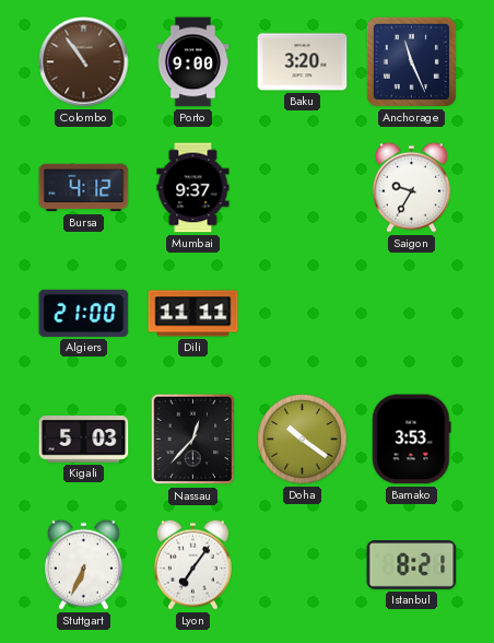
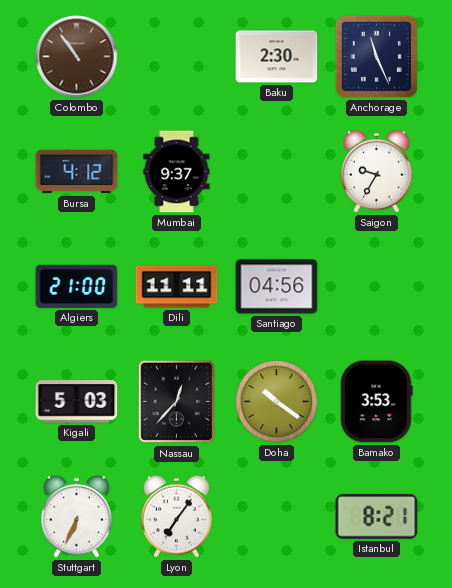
Porto: 9:00 -> none
Baku: 3:20 -> 2:30
Santiago: none -> 04:56
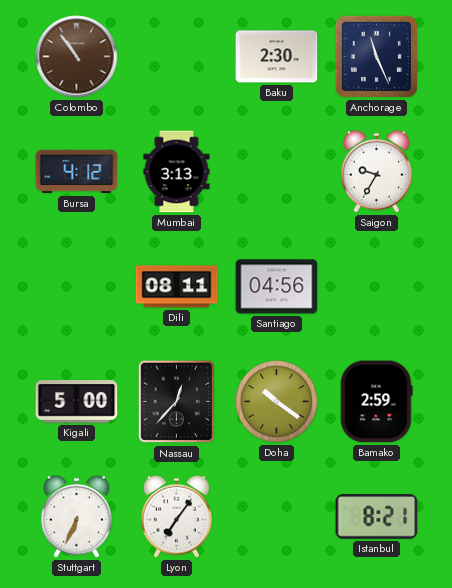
Mumbai: 9:37 -> 3:13
Algiers: 21:00 -> none
Dili: 11:11 -> 08:11
Kigali: 5:03 -> 5:00
Bamako: 3:53 -> 2:59
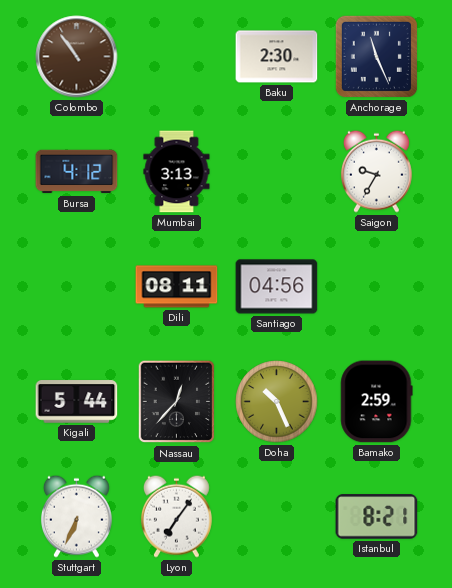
Kigali: 5:00 -> 5:44
Doha: 10:21 -> 10:26
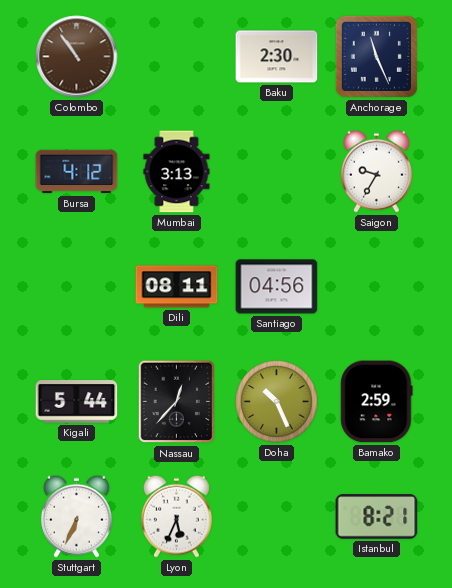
Lyon: 7:06 -> 5:34
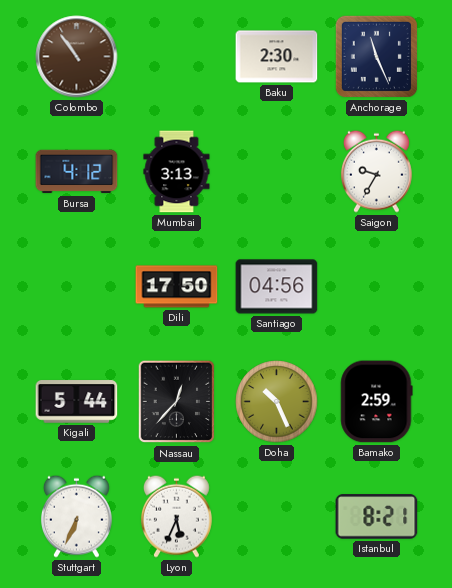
Dili: 08:11 -> 17:50
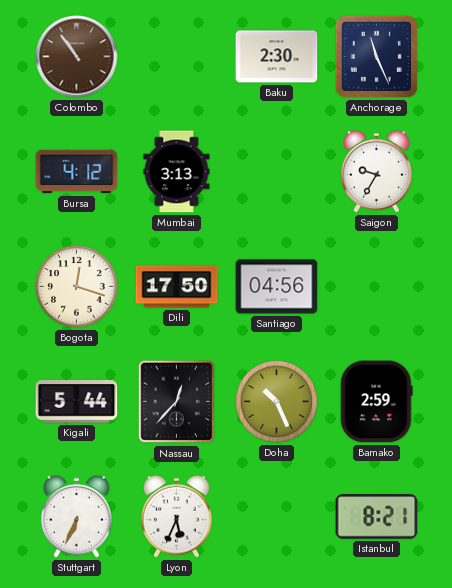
Bogota: none -> 12:18
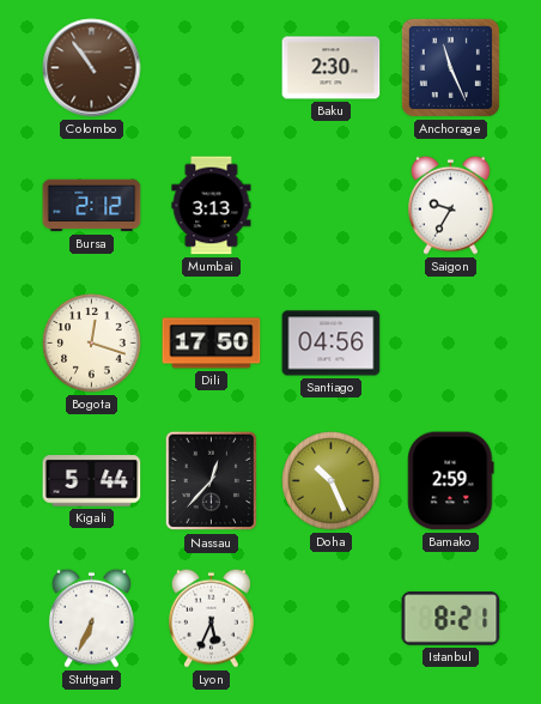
Bursa: 4:12 -> 2:12
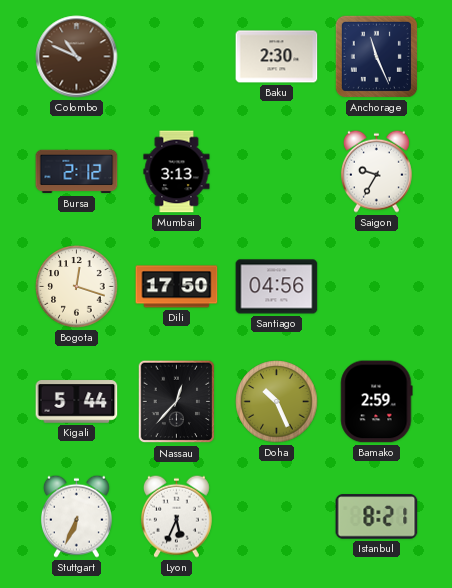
Colombo: 10:54 -> 10:49
